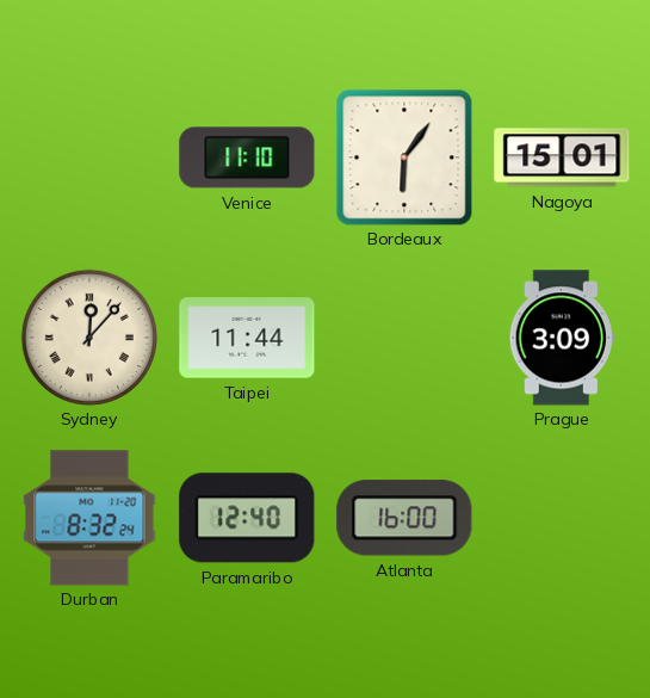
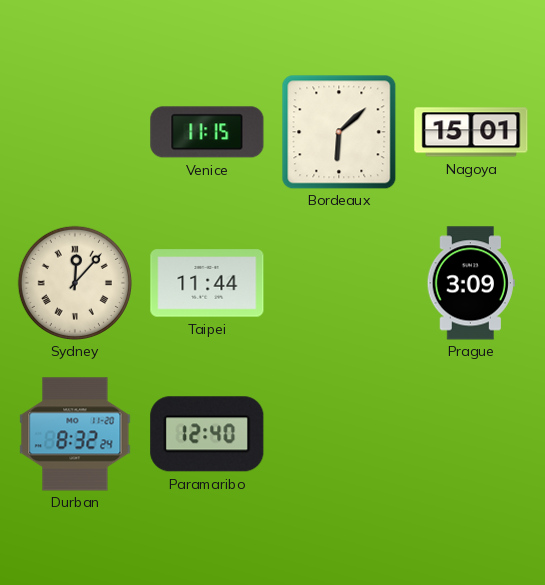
Venice: 11:10 -> 11:15
Bordeaux: 6:06 -> 6:08
Atlanta: 16:00 -> none
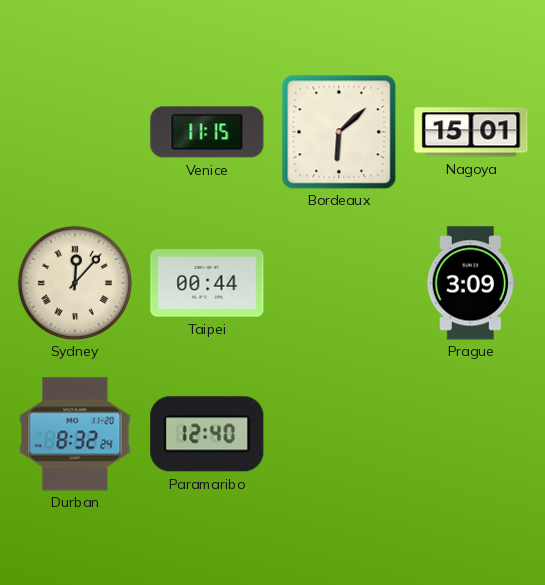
Taipei: 11:44 -> 00:44
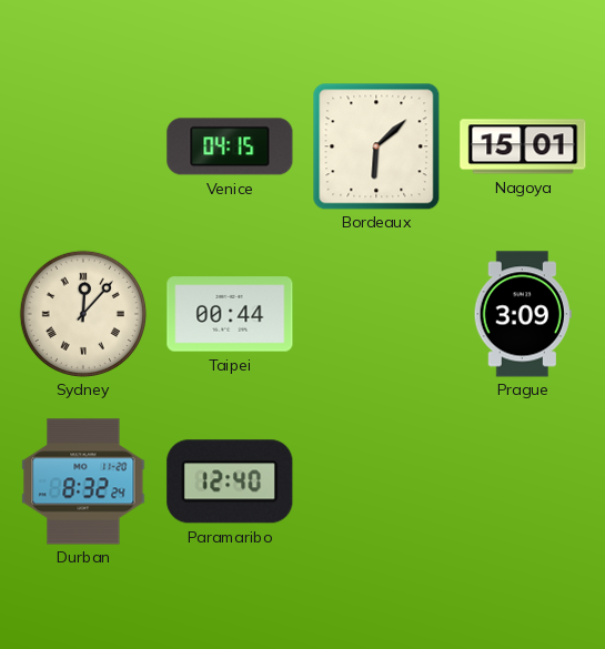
Venice: 11:15 -> 04:15
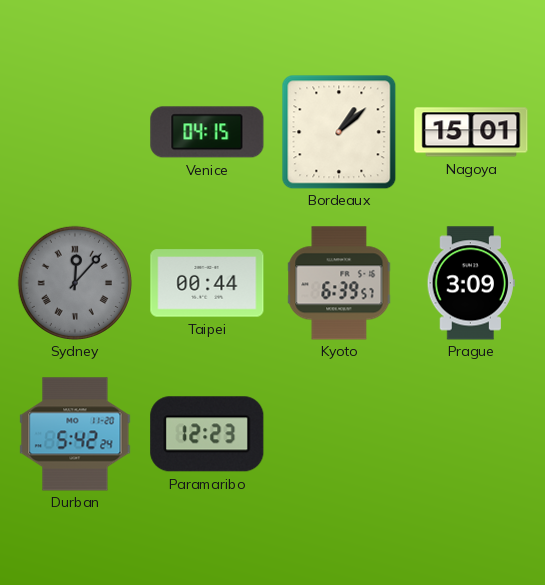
Bordeaux: 6:08 -> 1:08
Sydney dial: cream -> grey
Kyoto: none -> 6:39
Durban: 8:32 -> 5:42
Paramaribo: 12:40 -> 12:23
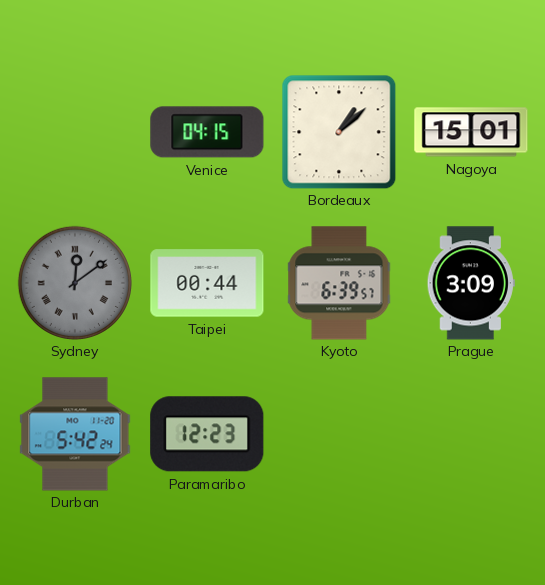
Sydney: 12:07 -> 12:09
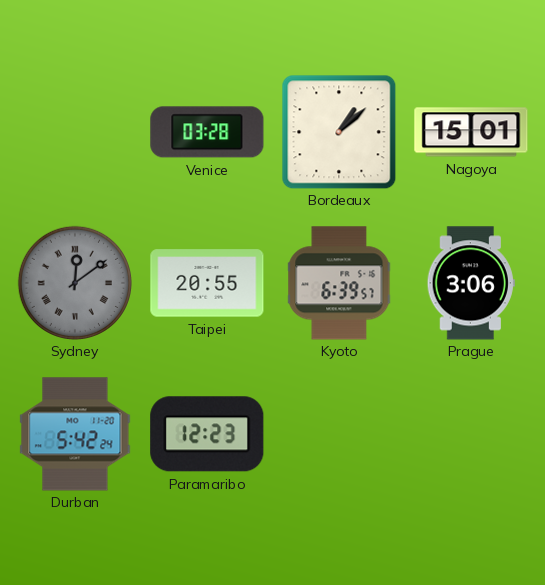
Venice: 04:15 -> 03:28
Taipei: 00:44 -> 20:55
Prague: 3:09 -> 3:06
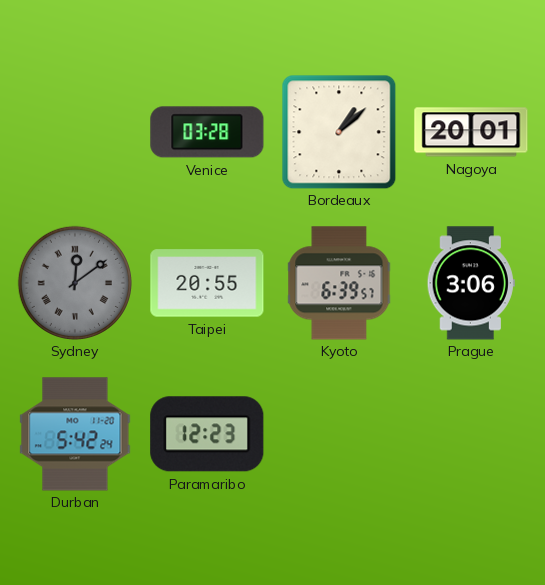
Nagoya: 15:01 -> 20:01
